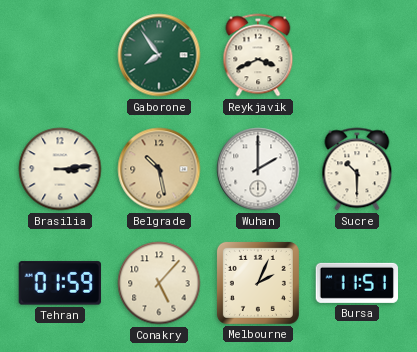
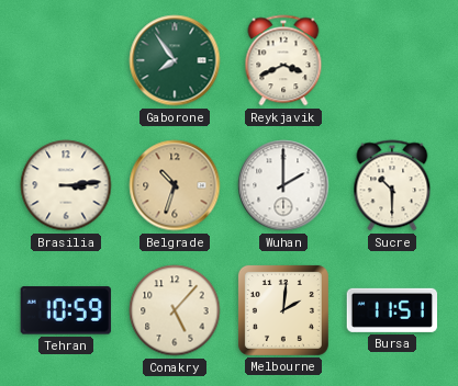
Belgrade: 10:28 -> 10:33
Tehran: 01:59 -> 10:59
Melbourne: 2:04 -> 2:01
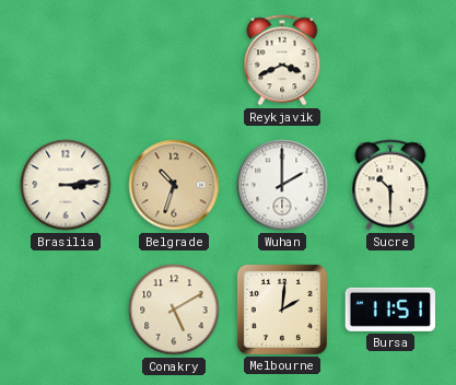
Gaborone: 7:54 -> none
Tehran: 10:59 -> none
Conakry: 5:07 -> 5:10
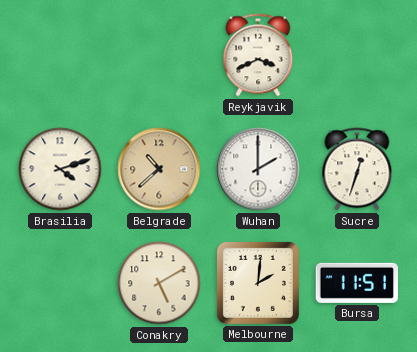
Brasilia: 3:14 -> 4:12
Belgrade: 10:33 -> 10:38
Sucre: 10:30 -> 12:33
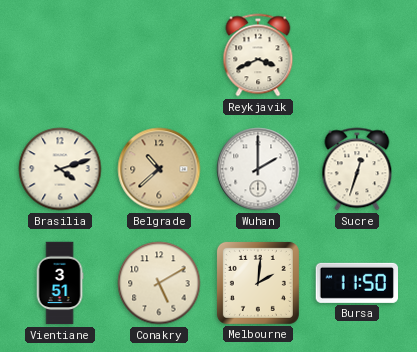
Vientiane: none -> 3:51
Bursa: 11:51 -> 11:50
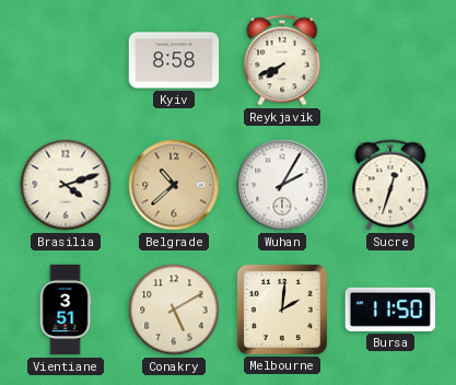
Kyiv: none -> 8:58
Reykjavik: 3:41 -> 7:41
Wuhan: 2:00 -> 2:05
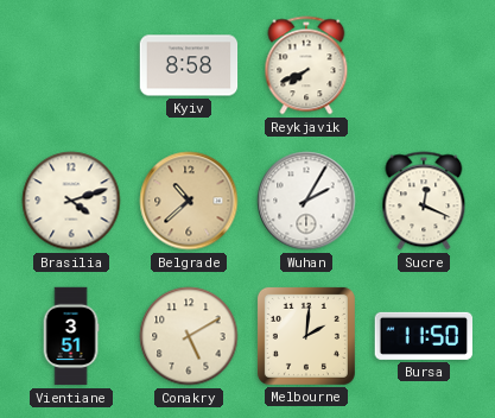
Sucre: 12:33 -> 12:19
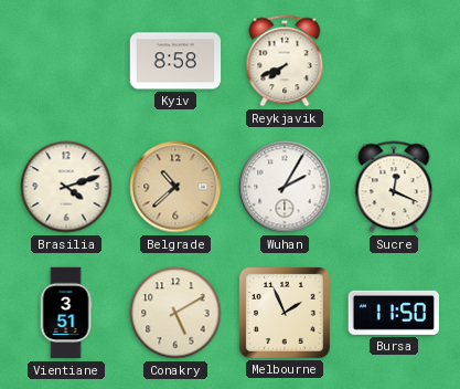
Melbourne: 2:01 -> 1:56
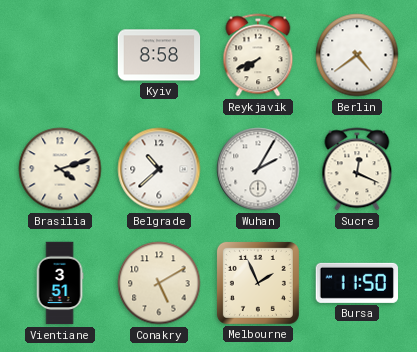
Berlin: none -> 4:39
Belgrade dial: champagne -> white
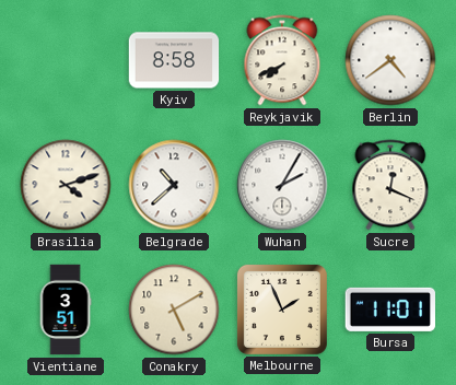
Bursa: 11:50 -> 11:01
